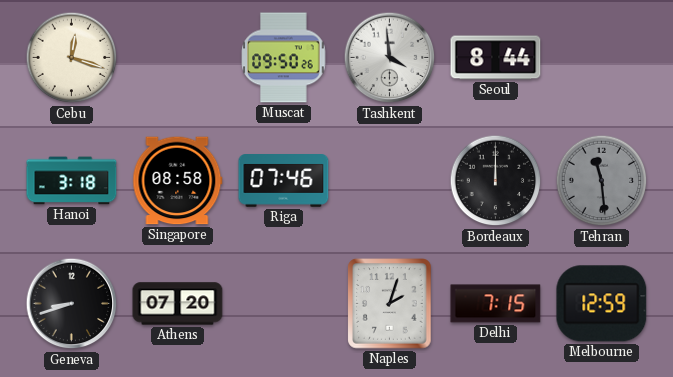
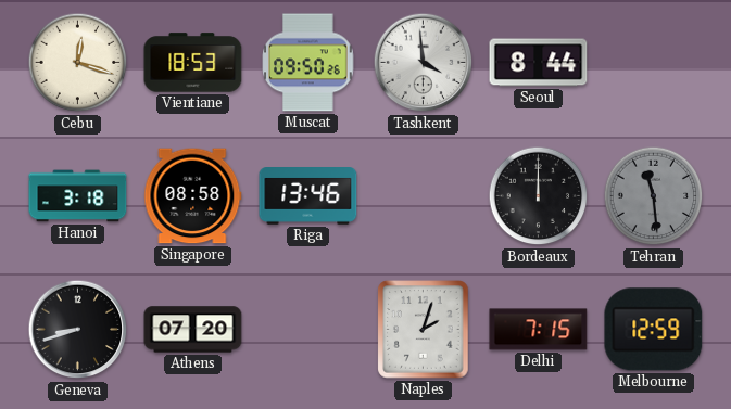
Vientiane: none -> 18:53
Riga: 07:46 -> 13:46
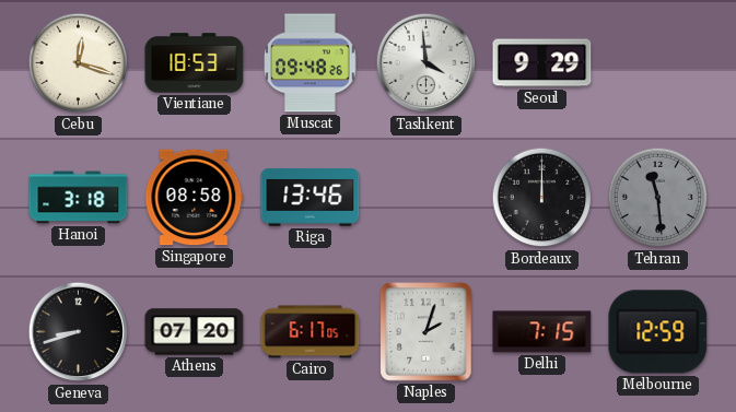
Muscat: 09:50 -> 09:48
Seoul: 8:44 -> 9:29
Cairo: none -> 6:17
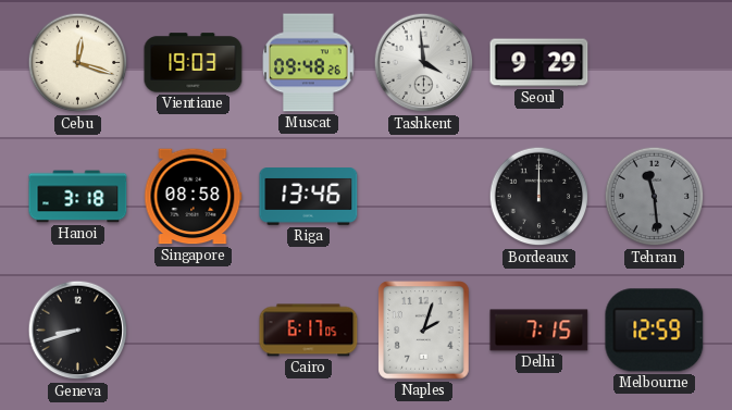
Vientiane: 18:53 -> 19:03
Athens: 07:20 -> none
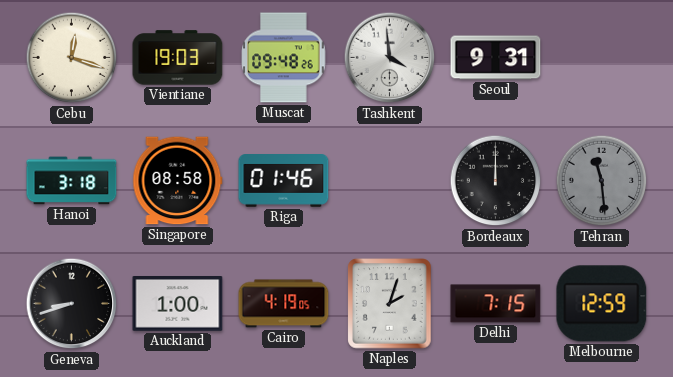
Seoul: 9:29 -> 9:31
Riga: 13:46 -> 01:46
Auckland: none -> 1:00
Cairo: 6:17 -> 4:19
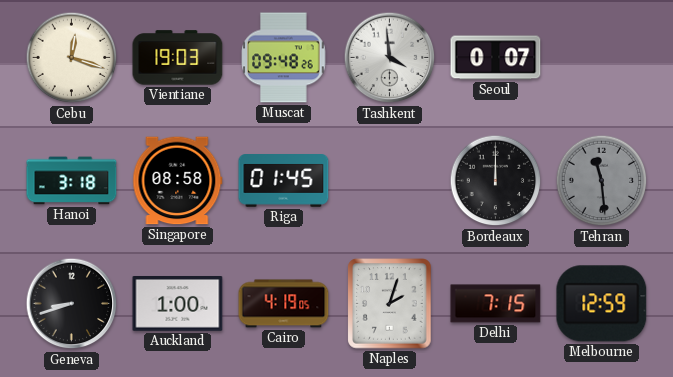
Seoul: 9:31 -> 0:07
Riga: 01:46 -> 01:45
